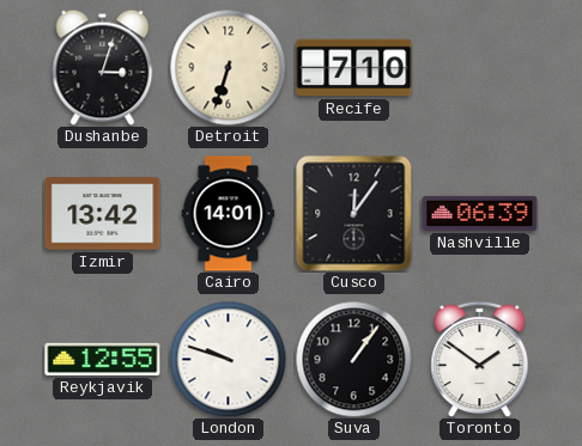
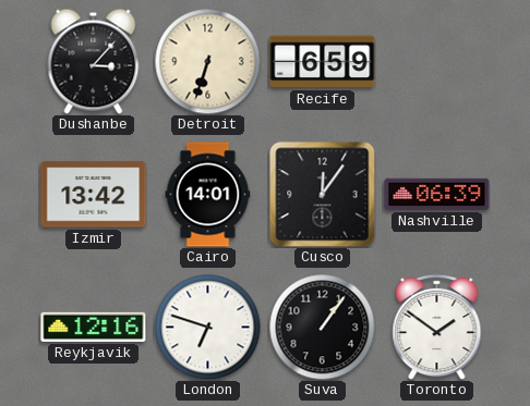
Dushanbe: 3:03 -> 3:07
Recife: 7:10 -> 6:59
Reykjavik: 12:55 -> 12:16
London: 9:48 -> 6:48
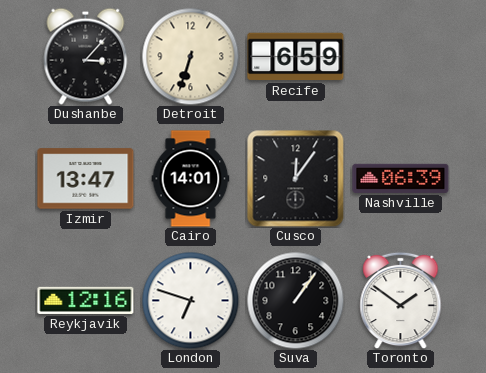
Izmir: 13:42 -> 13:47
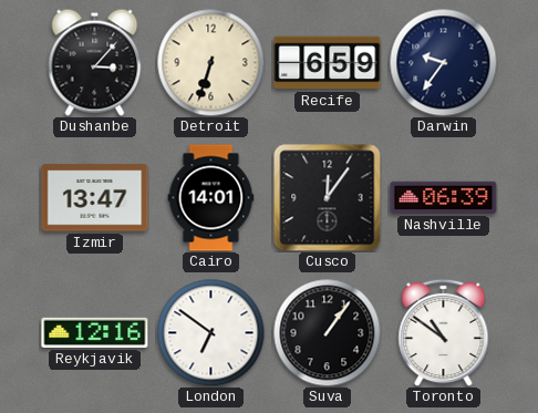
Darwin: none -> 9:36
London: 6:48 -> 6:51
Toronto: 1:51 -> 10:51
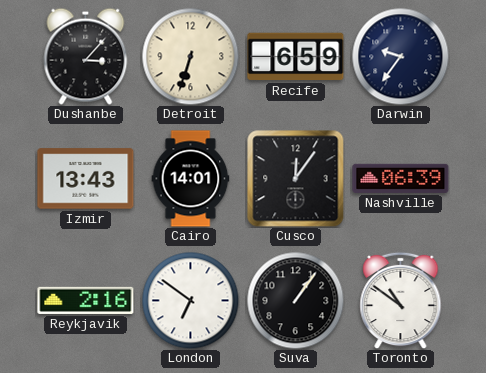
Izmir: 13:47 -> 13:43
Reykjavik: 12:16 -> 2:16
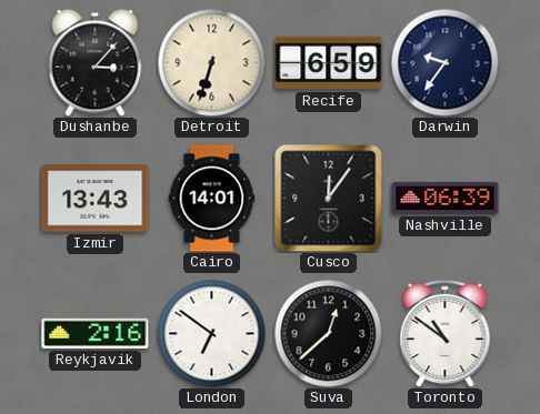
Suva: 1:06 -> 12:38
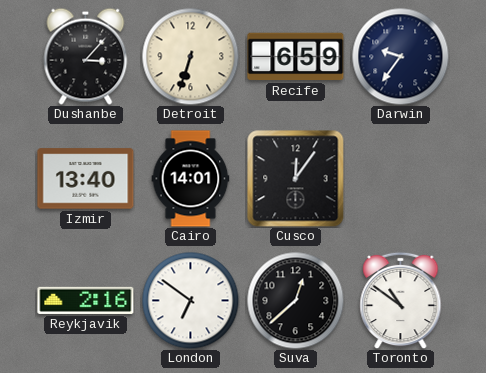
Izmir: 13:43 -> 13:40
Nashville: 06:39 -> none
